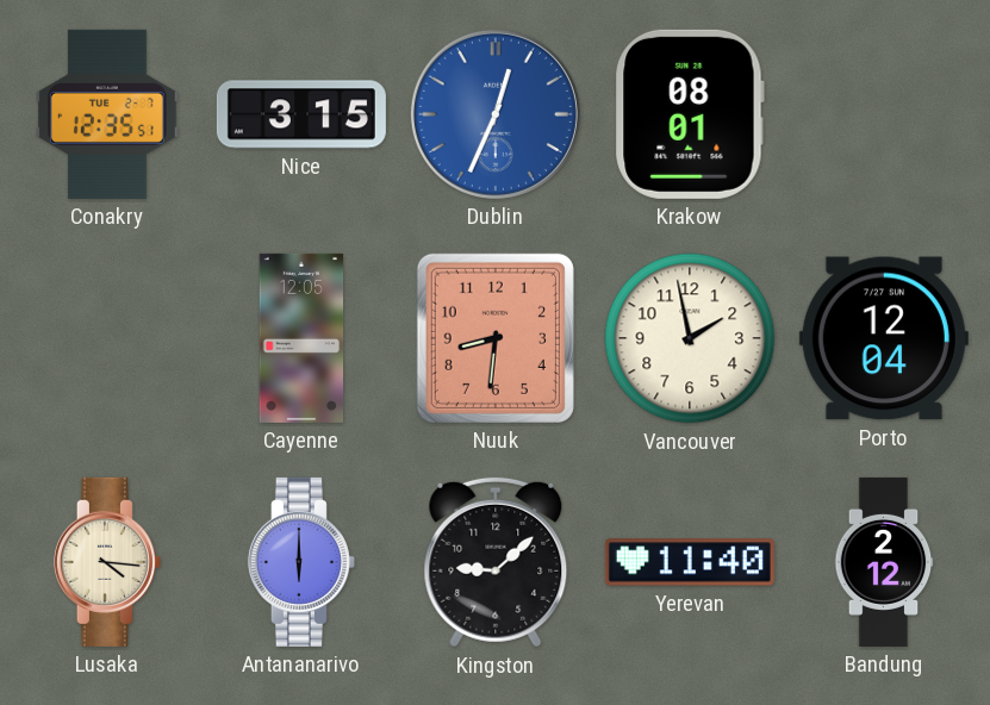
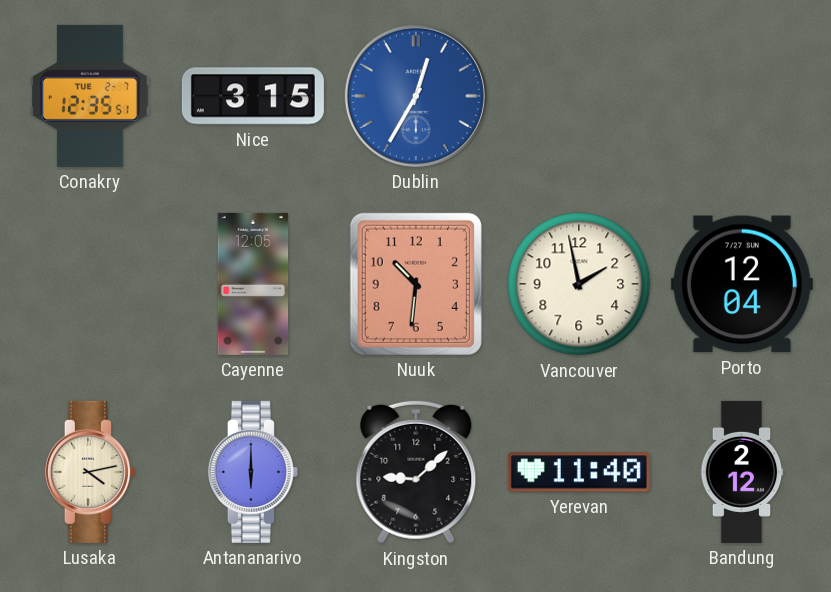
Dublin: 12:34 -> 12:35
Krakow: 08:01 -> none
Nuuk: 8:31 -> 10:31
Lusaka: 4:16 -> 4:13
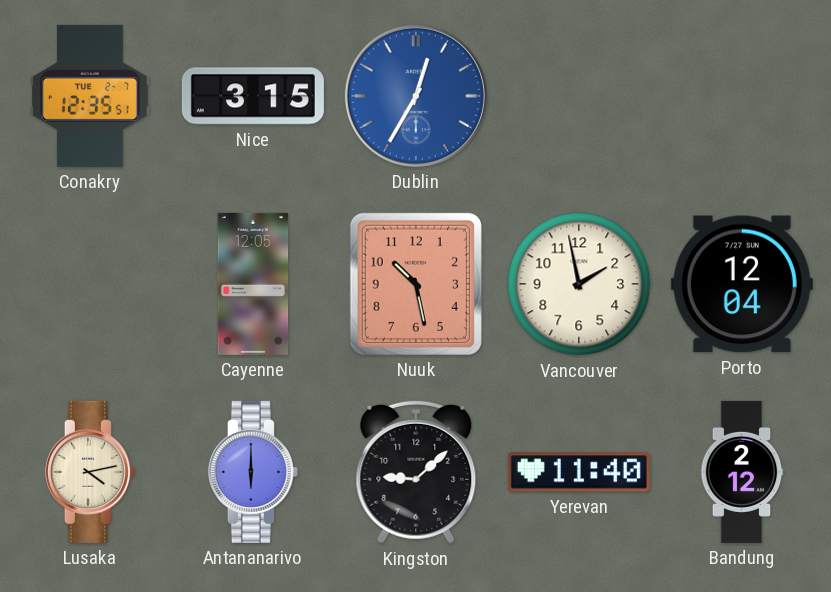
Nuuk: 10:31 -> 10:28
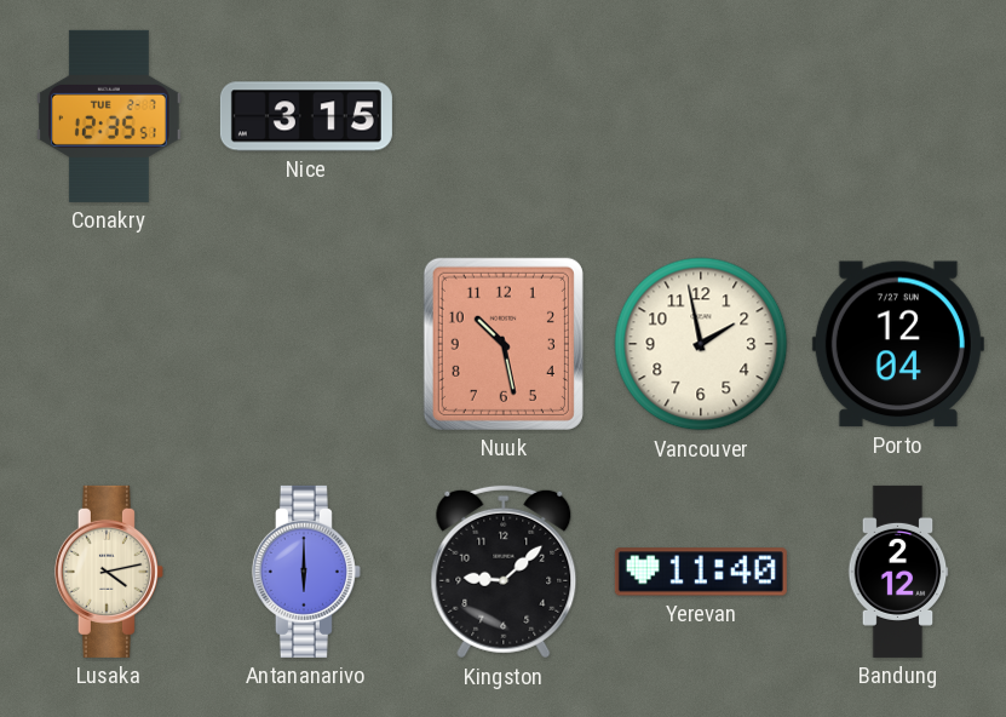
Dublin: 12:35 -> none
Cayenne: 12:05 -> none
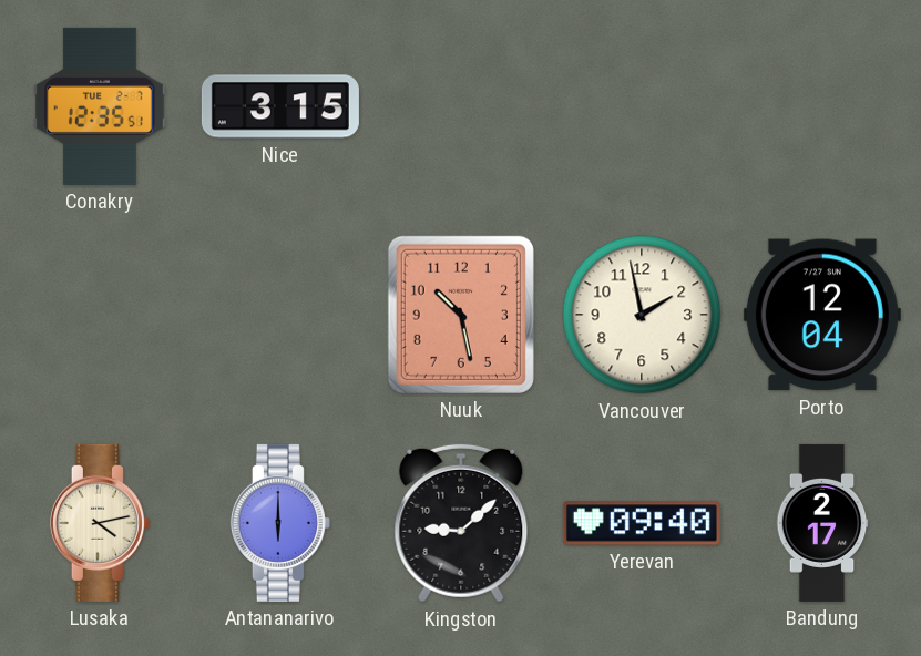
Yerevan: 11:40 -> 09:40
Bandung: 2:12 -> 2:17
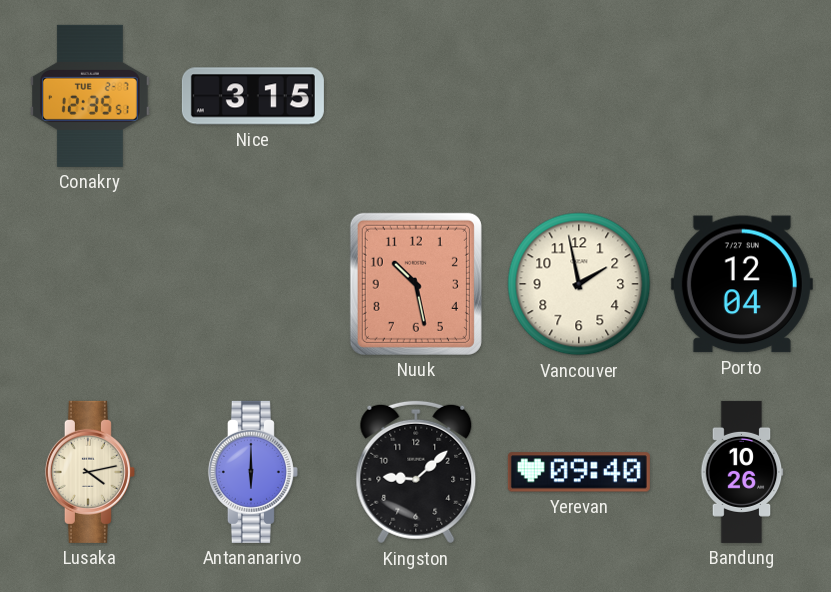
Bandung: 2:17 -> 10:26
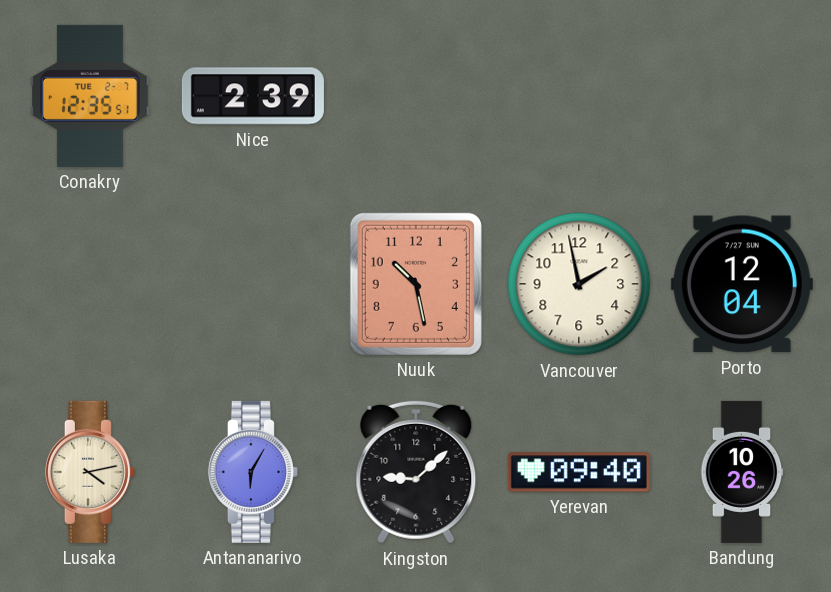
Nice: 3:15 -> 2:39
Antananarivo: 6:00 -> 6:05
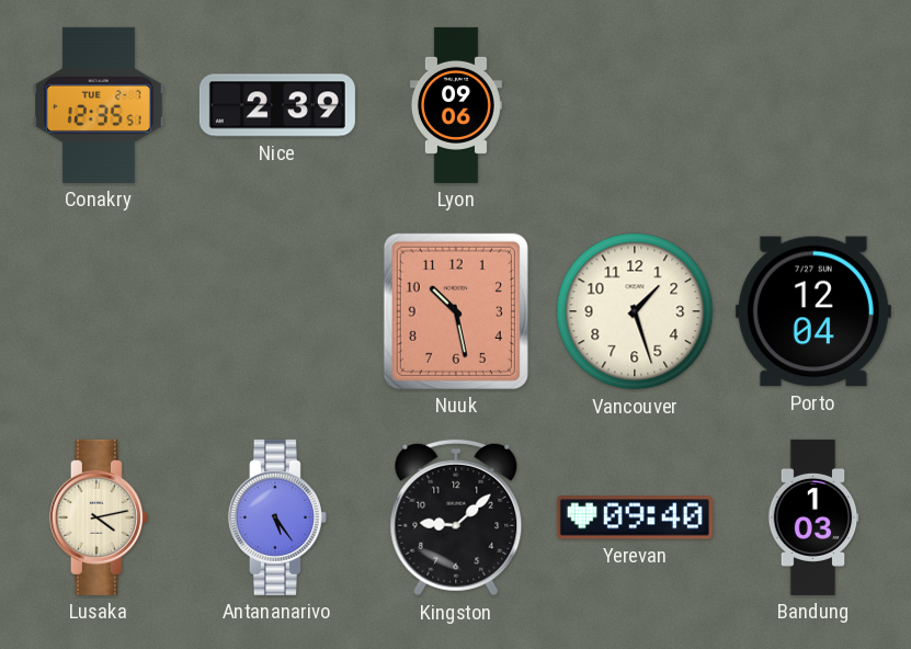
Lyon: none -> 09:06
Vancouver: 1:58 -> 1:27
Antananarivo: 6:05 -> 5:24
Bandung: 10:26 -> 1:03
